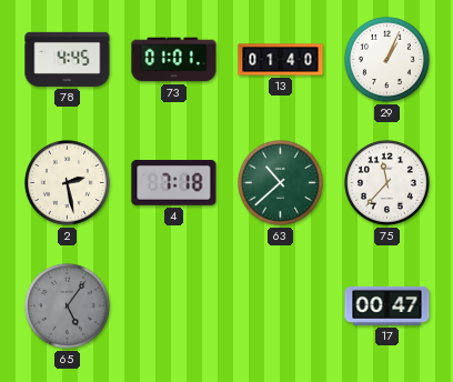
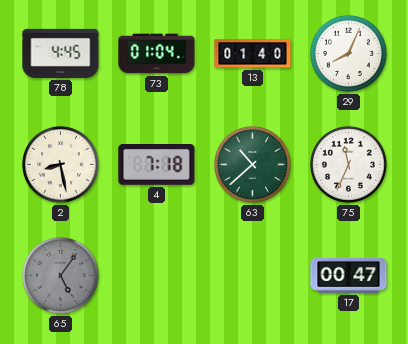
73: 01:01 -> 01:04
29: 1:04 -> 8:04
2: 2:28 -> 8:28
75: 11:37 -> 11:34
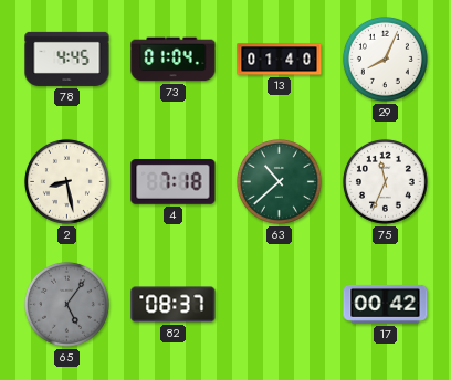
82: none -> 08:37
17: 00:47 -> 00:42
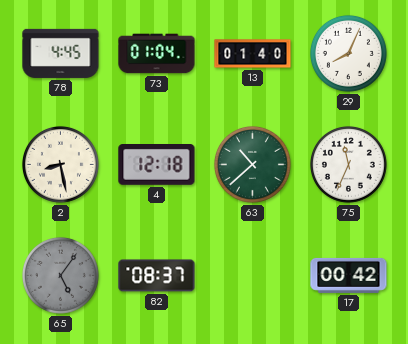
4: 7:18 -> 12:18
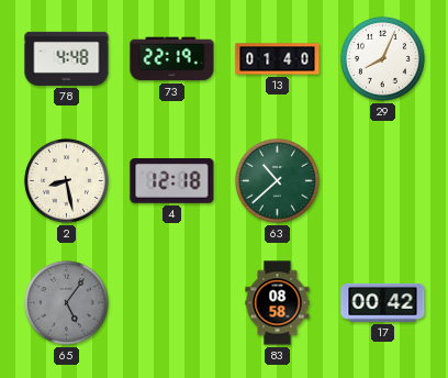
78: 4:45 -> 4:48
73: 01:04 -> 22:19
75: 11:34 -> none
82: 08:37 -> none
83: none -> 08:58
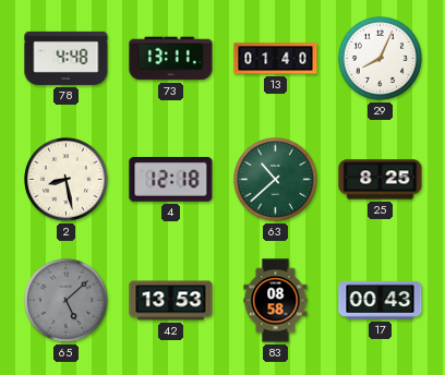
73: 22:19 -> 13:11
25: none -> 8:25
65: 5:06 -> 5:08
42: none -> 13:53
17: 00:42 -> 00:43
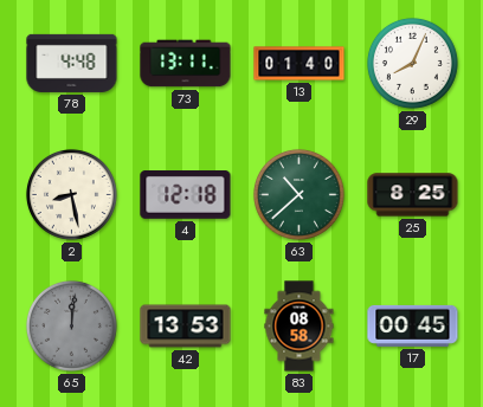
65: 5:08 -> 12:01
17: 00:43 -> 00:45
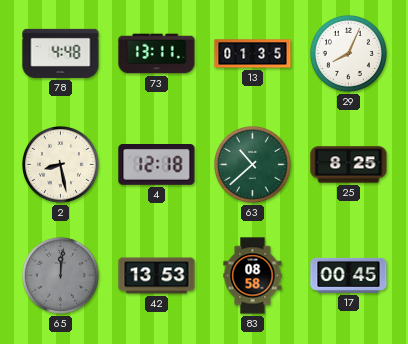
13: 01:40 -> 01:35
